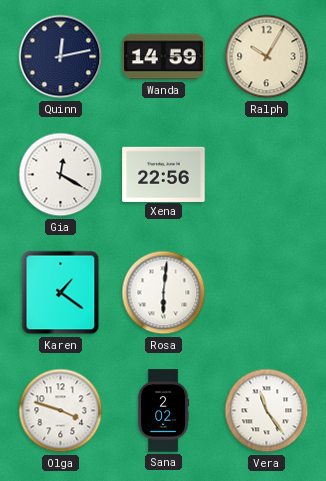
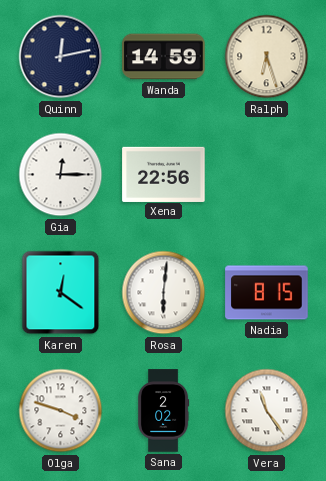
Ralph: 10:05 -> 6:27
Gia: 12:20 -> 12:15
Karen: 1:21 -> 12:21
Nadia: none -> 8:15
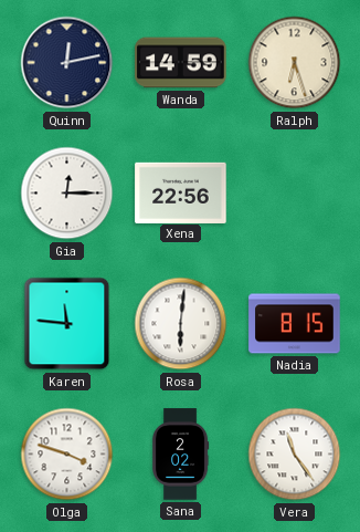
Karen: 12:21 -> 11:46
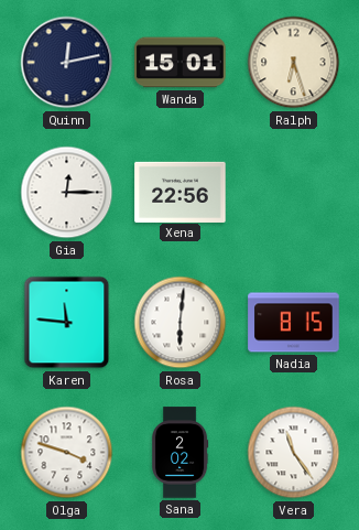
Wanda: 14:59 -> 15:01
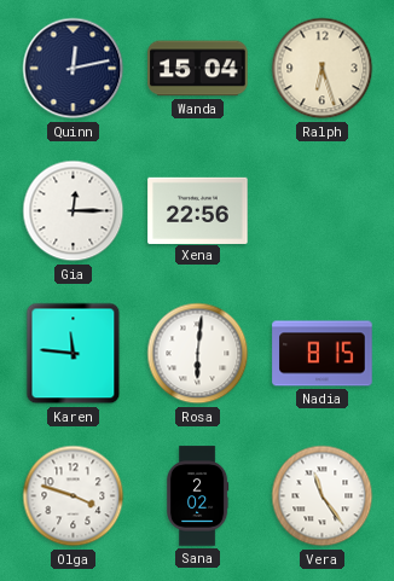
Wanda: 15:01 -> 15:04
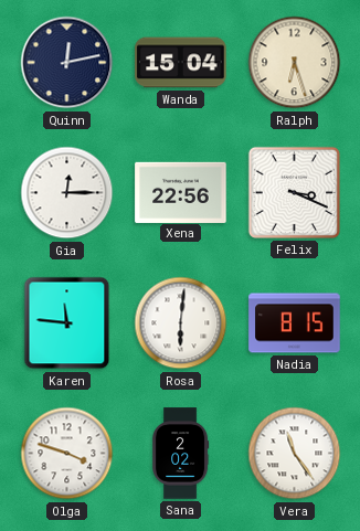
Felix: none -> 3:19
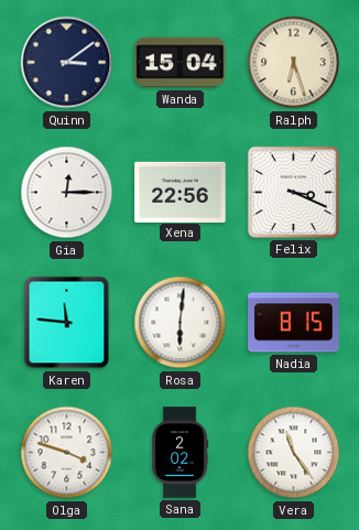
Quinn: 12:13 -> 3:09
